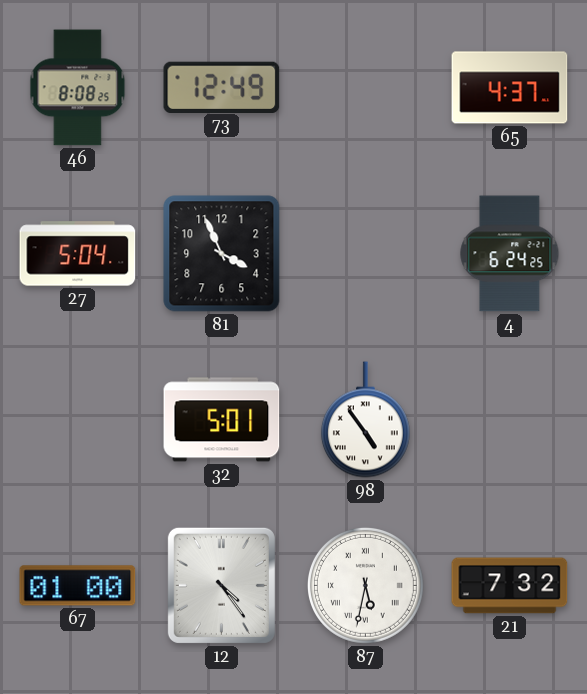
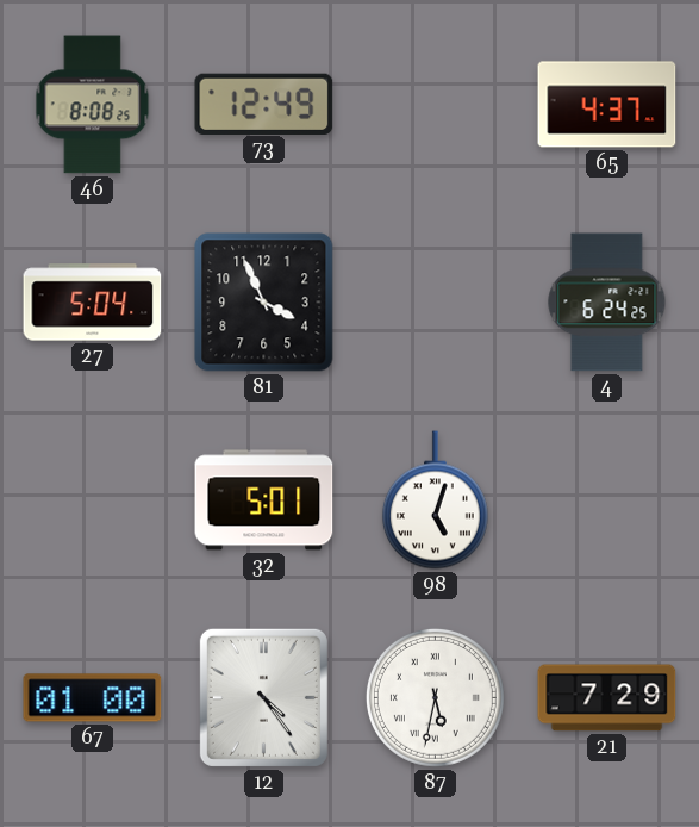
98: 4:54 -> 5:03
21: 7:32 -> 7:29
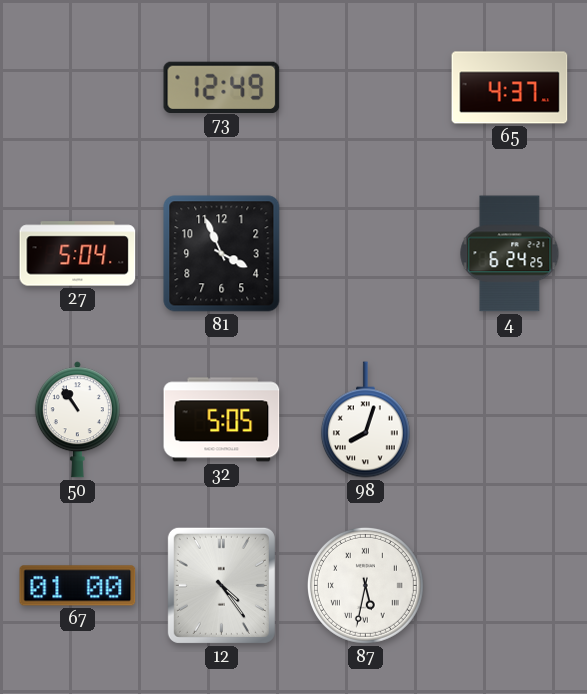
46: 8:08 -> none
50: none -> 10:54
32: 5:01 -> 5:05
98: 5:03 -> 8:03
21: 7:29 -> none
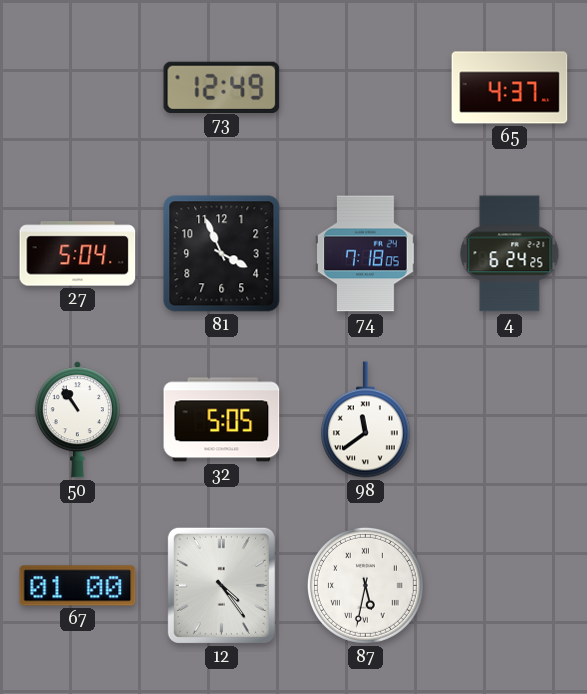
74: none -> 7:18
98: 8:03 -> 11:39
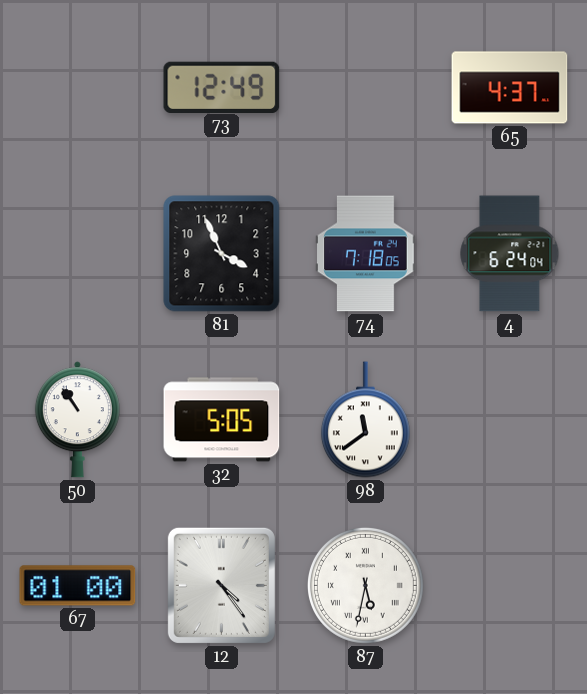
27: 5:04 -> none
4: 6:24:25 -> 6:24:04
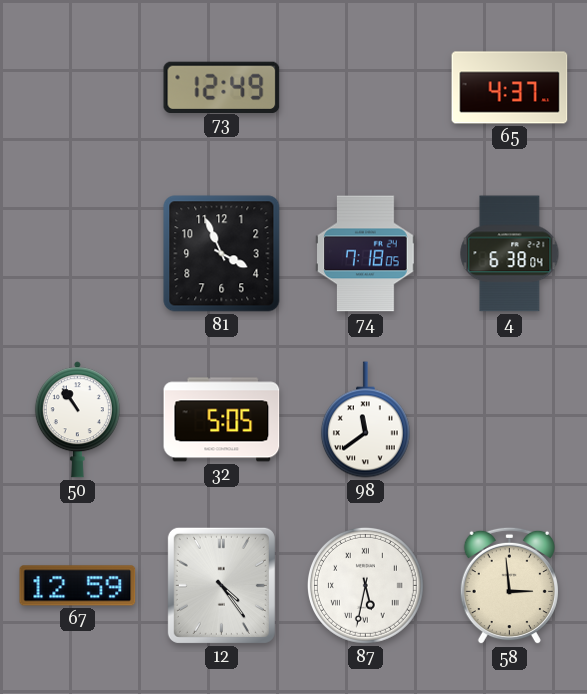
4: 6:24 -> 6:38
67: 01:00 -> 12:59
58: none -> 2:59
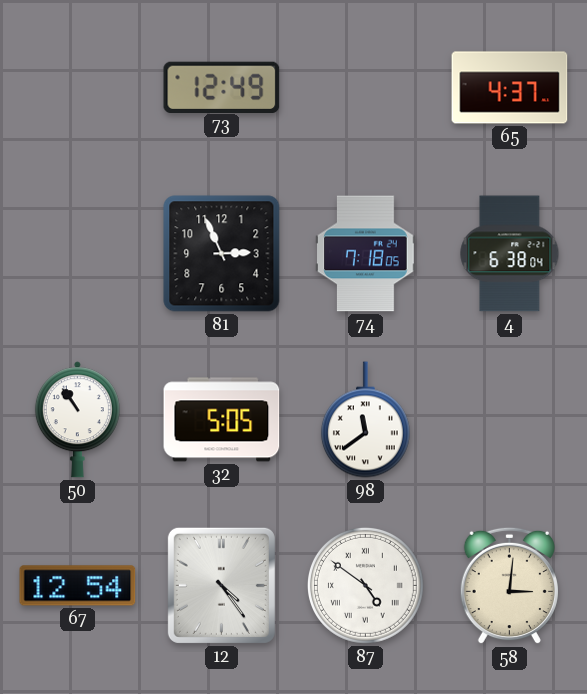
81: 3:56 -> 2:56
67: 12:59 -> 12:54
87: 5:32 -> 4:51
58: 2:59 -> 3:01
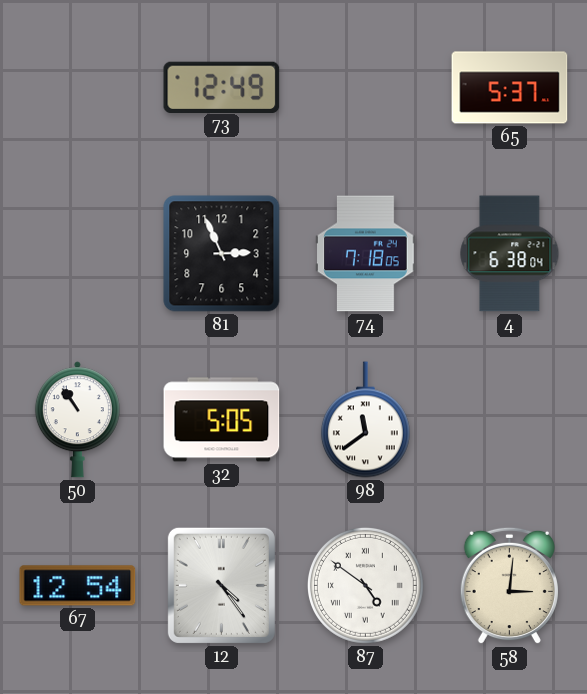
65: 4:37 -> 5:37
